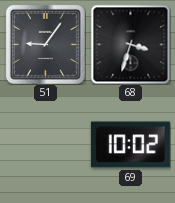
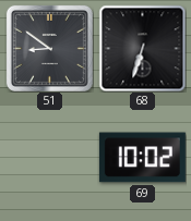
51: 9:06 -> 8:51
68: 3:33 -> 6:33
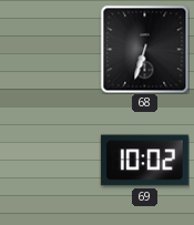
51: 8:51 -> none
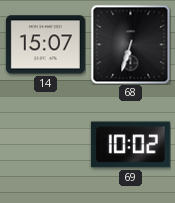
14: none -> 15:07
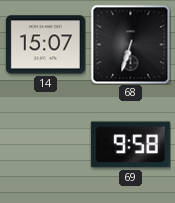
69: 10:02 -> 9:58
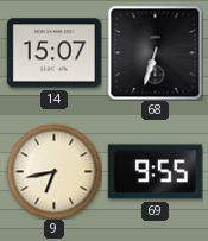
9: none -> 6:43
69: 9:58 -> 9:55
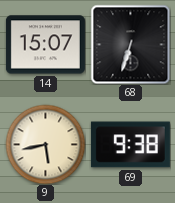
9: 6:43 -> 5:43
69: 9:55 -> 9:38
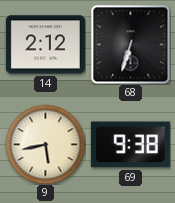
14: 15:07 -> 2:12
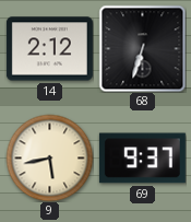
69: 9:38 -> 9:37
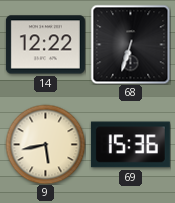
14: 2:12 -> 12:22
69: 9:37 -> 15:36
